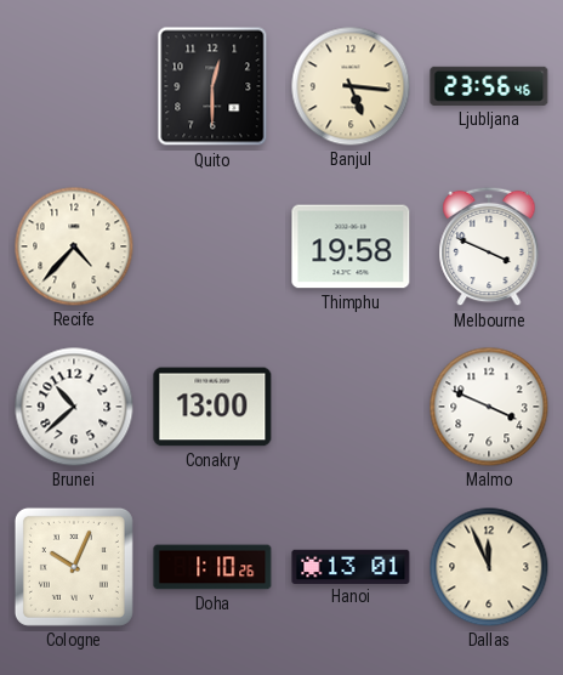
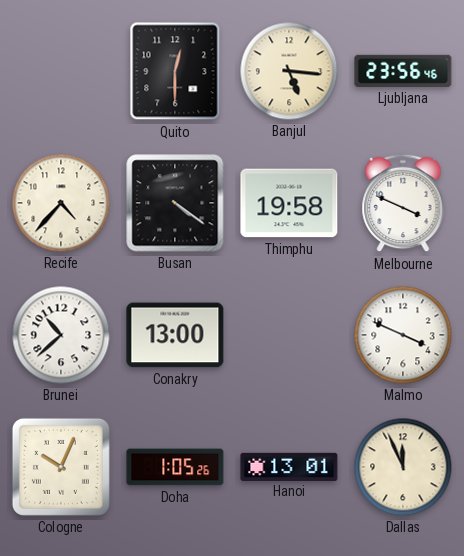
Busan: none -> 4:21
Doha: 1:10 -> 1:05
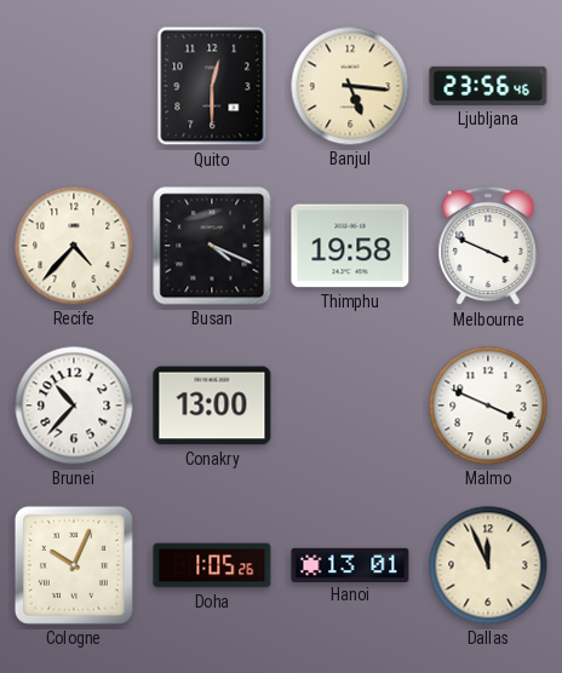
Busan: 4:21 -> 4:19
Brunei: 10:38 -> 10:37
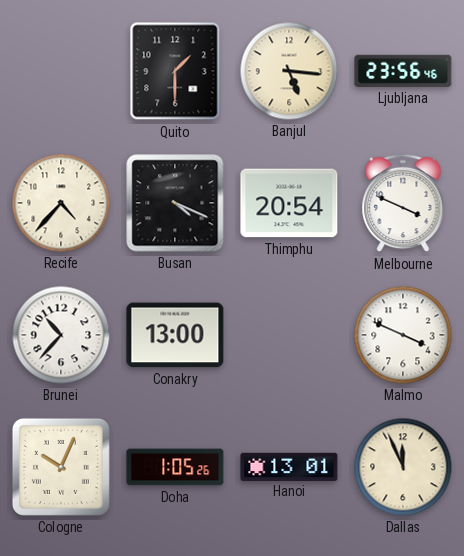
Quito: 12:30 -> 1:30
Thimphu: 19:58 -> 20:54
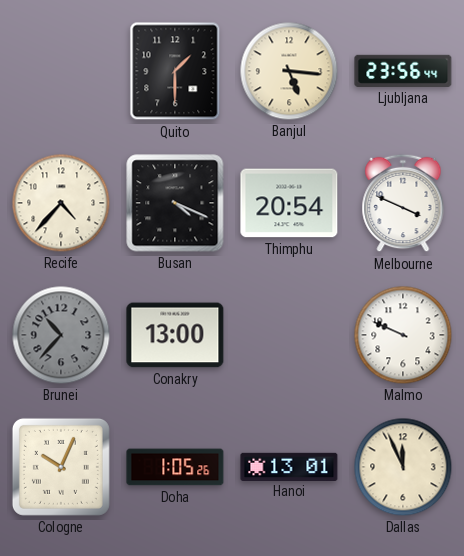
Ljubljana: 23:56:46 -> 23:56:44
Brunei dial: white -> grey
Malmo: 3:49 -> 9:49
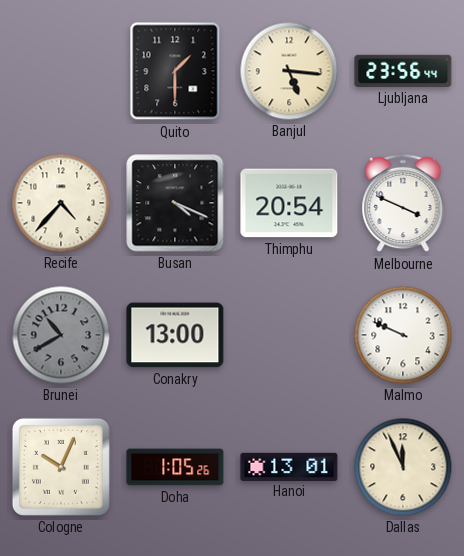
Brunei: 10:37 -> 10:40
